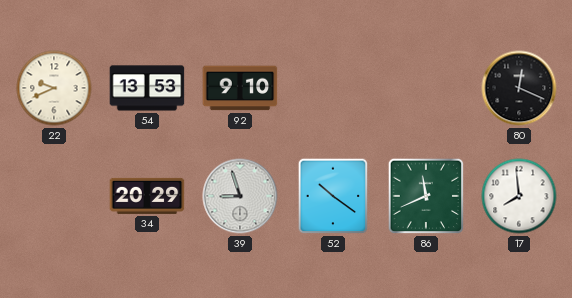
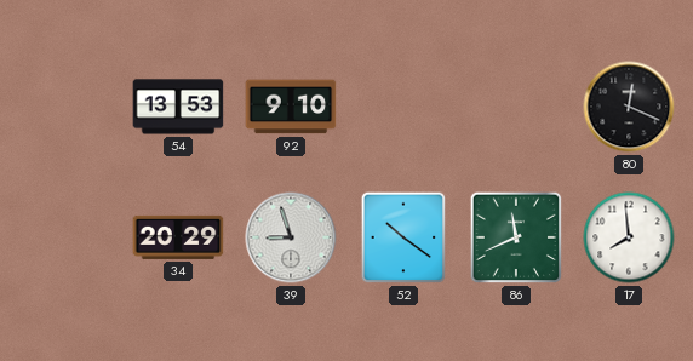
22: 9:41 -> none
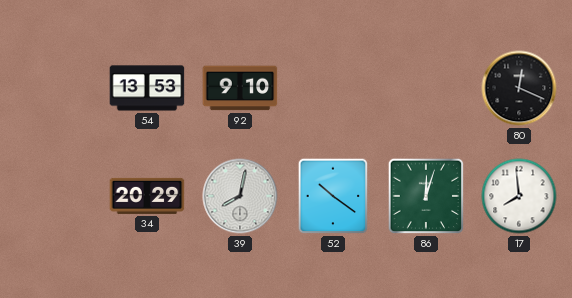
39: 8:57 -> 8:02
86: 11:41 -> 12:03
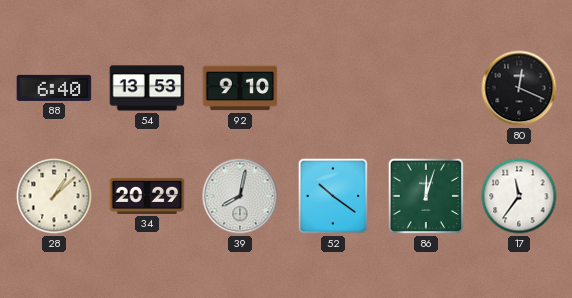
88: none -> 6:40
28: none -> 1:08
17: 7:59 -> 11:36
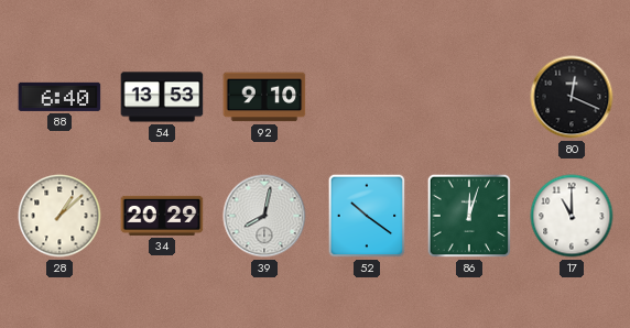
17: 11:36 -> 11:00
